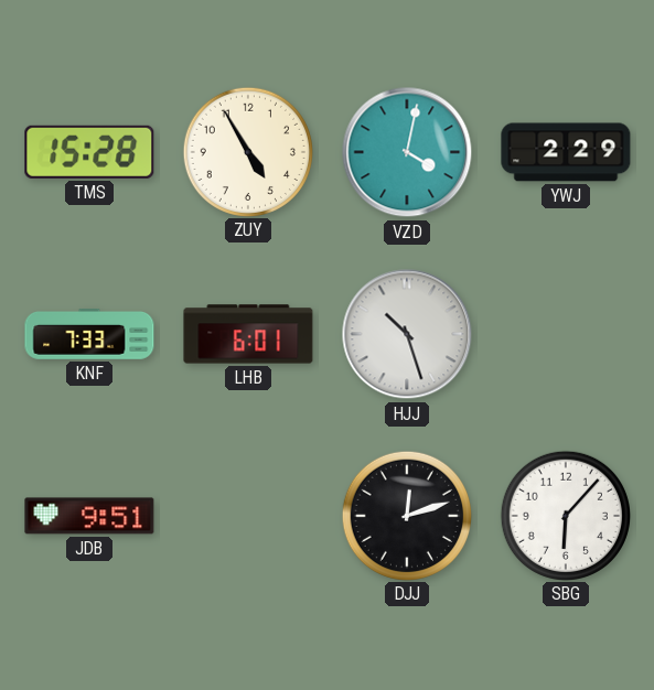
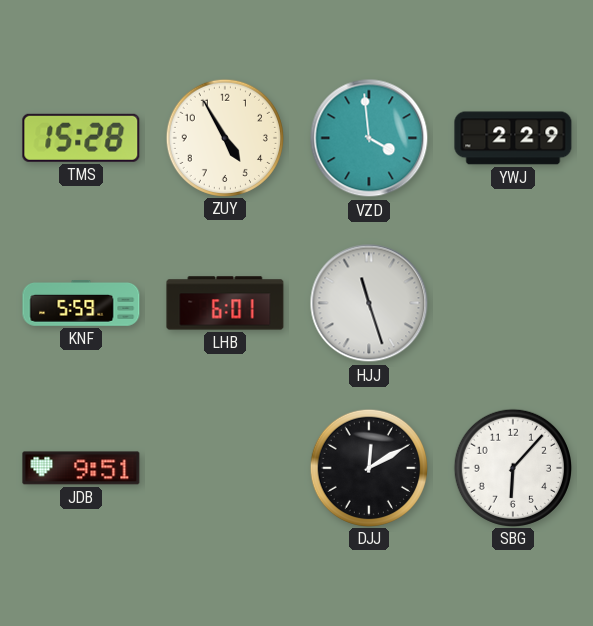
VZD: 4:02 -> 3:59
KNF: 7:33 -> 5:59
HJJ: 10:27 -> 11:27
DJJ: 12:12 -> 12:10
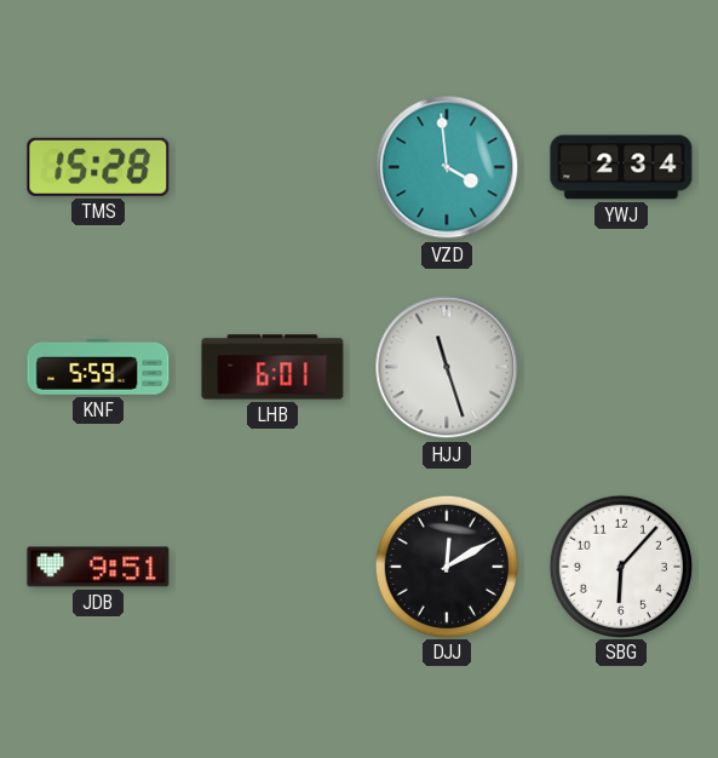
ZUY: 4:55 -> none
YWJ: 2:29 -> 2:34
